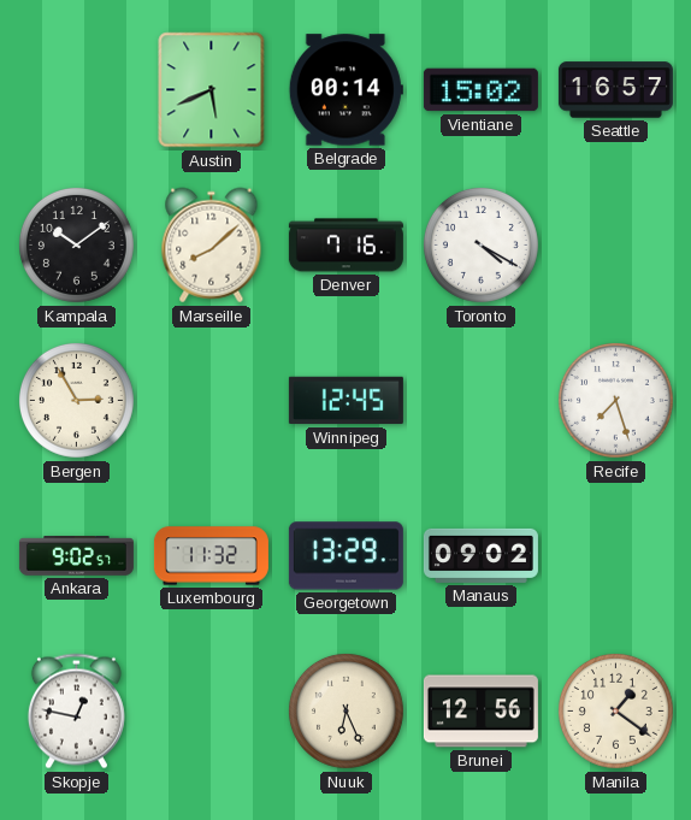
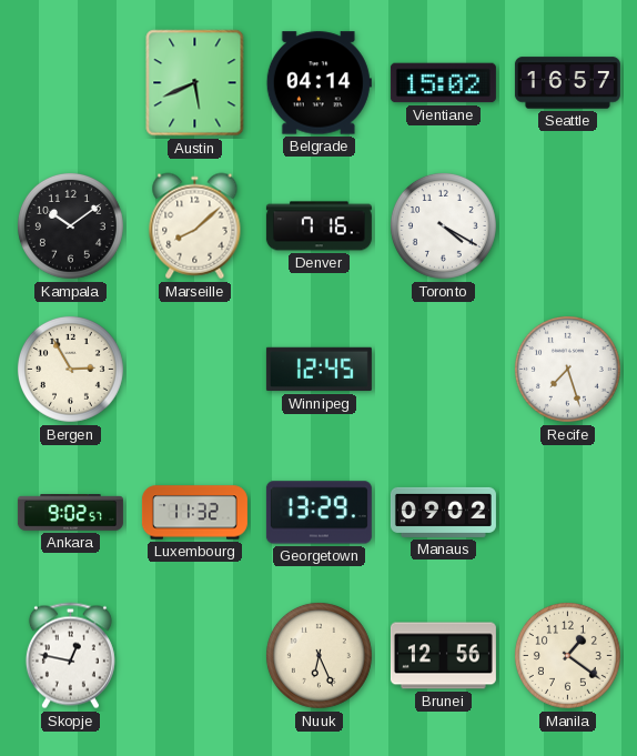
Belgrade: 00:14 -> 04:14
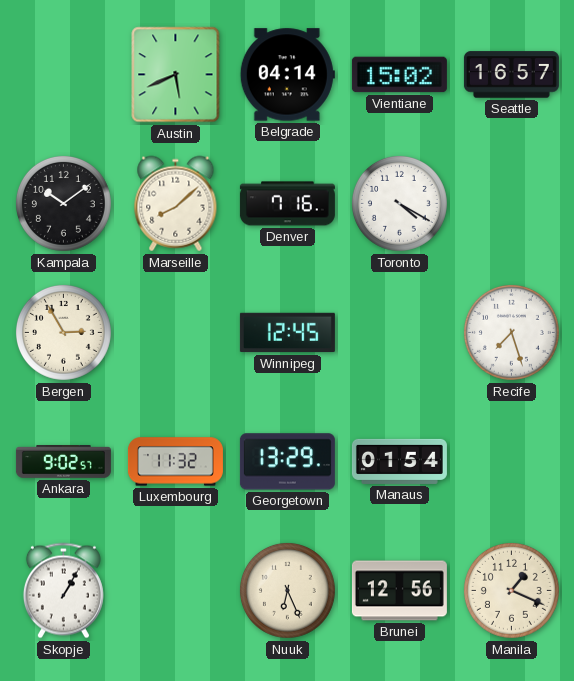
Manaus: 09:02 -> 01:54
Skopje: 12:47 -> 1:05
Manila: 1:21 -> 1:19
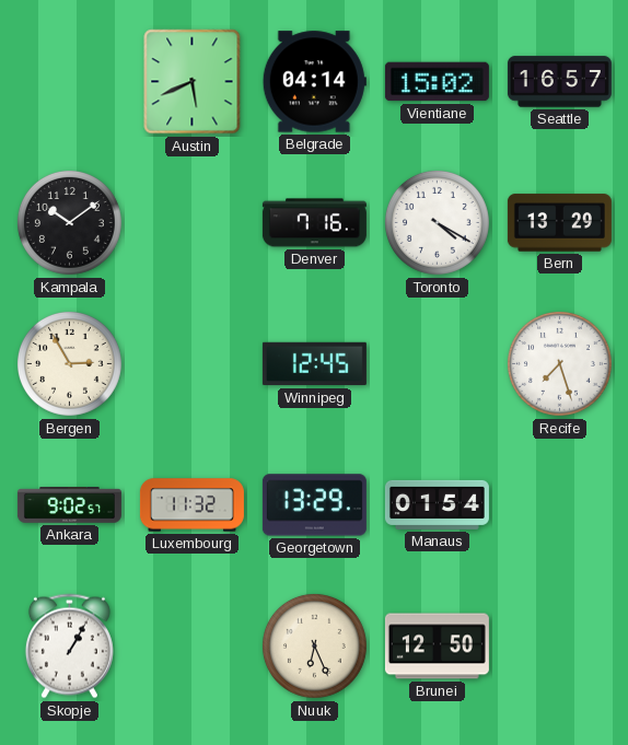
Marseille: 8:08 -> none
Bern: none -> 13:29
Brunei: 12:56 -> 12:50
Manila: 1:19 -> none
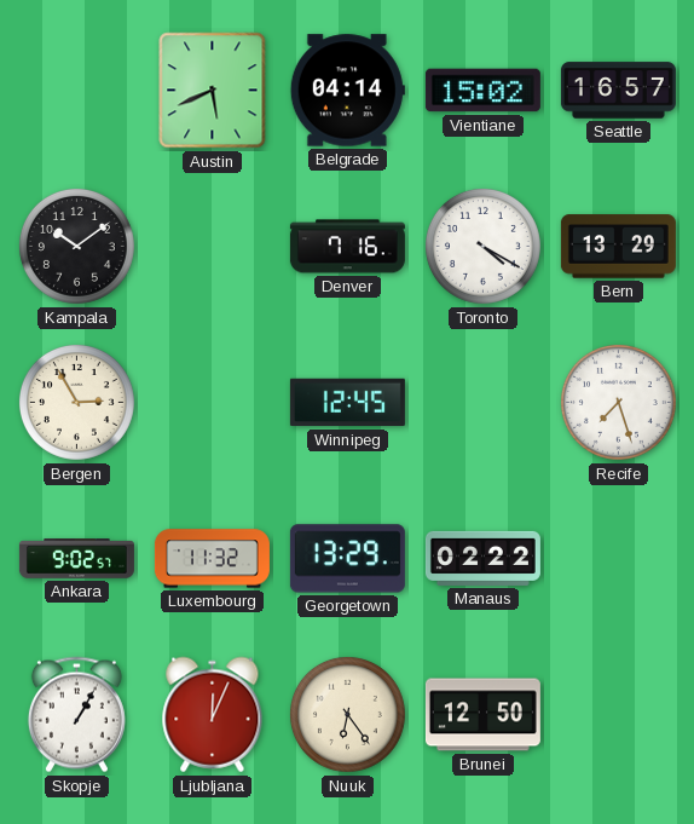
Manaus: 01:54 -> 02:22
Ljubljana: none -> 12:04
Nuuk: 6:26 -> 6:24
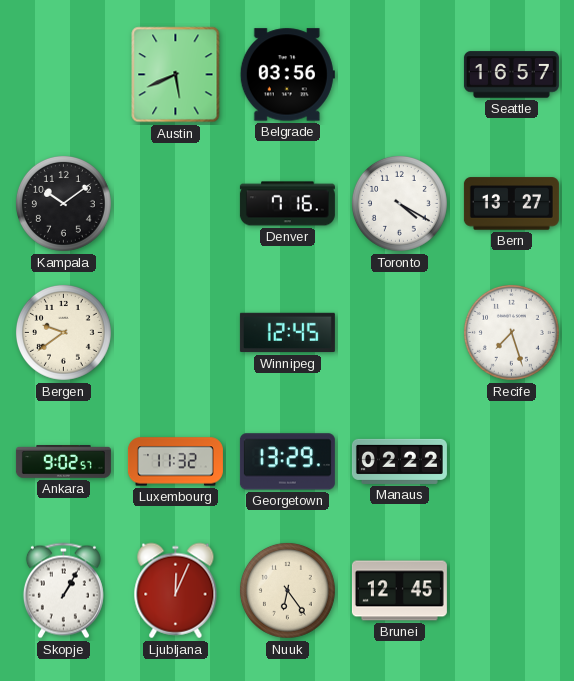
Belgrade: 04:14 -> 03:56
Vientiane: 15:02 -> none
Bern: 13:29 -> 13:27
Bergen: 2:55 -> 9:39
Brunei: 12:50 -> 12:45
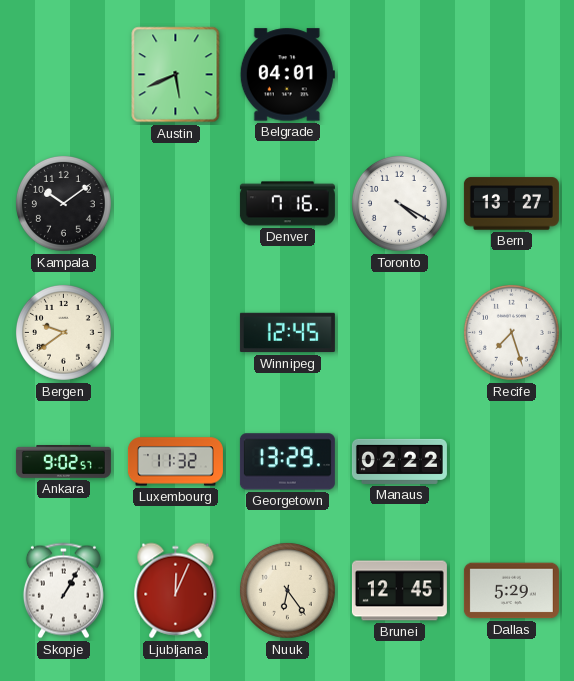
Belgrade: 03:56 -> 04:01
Seattle: 16:57 -> none
Dallas: none -> 5:29
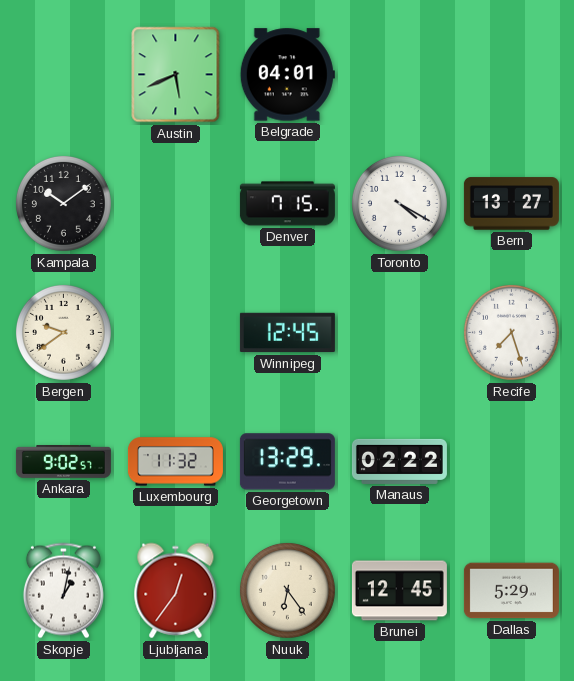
Denver: 7:16 -> 7:15
Skopje: 1:05 -> 1:02
Ljubljana: 12:04 -> 12:36
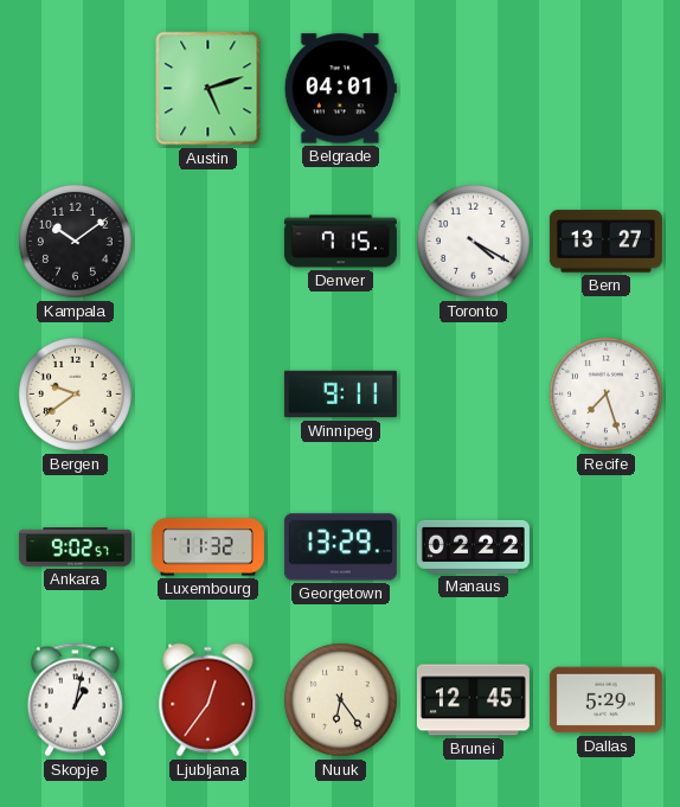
Austin: 5:41 -> 5:12
Winnipeg: 12:45 -> 9:11
